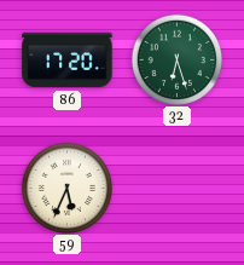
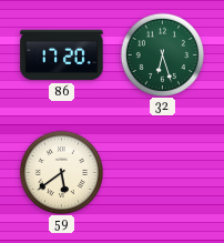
59: 5:34 -> 5:39
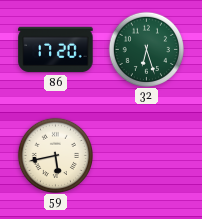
59: 5:39 -> 5:43
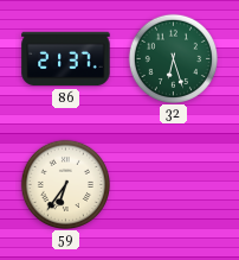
86: 17:20 -> 21:37
59: 5:43 -> 6:36
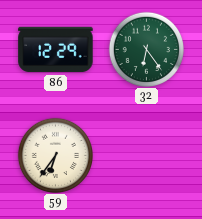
86: 21:37 -> 12:29
32: 6:27 -> 6:24
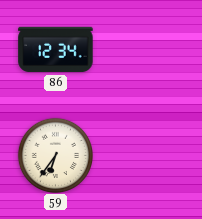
86: 12:29 -> 12:34
32: 6:24 -> none
